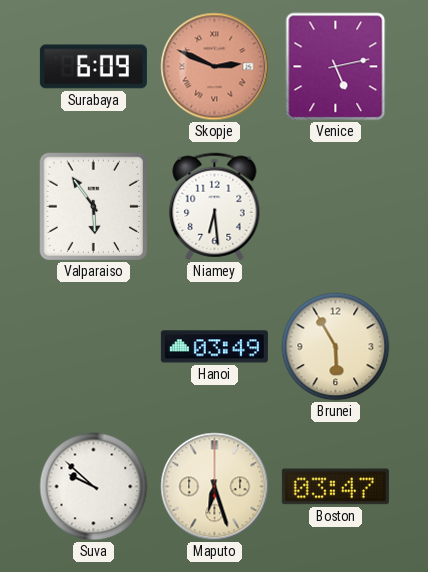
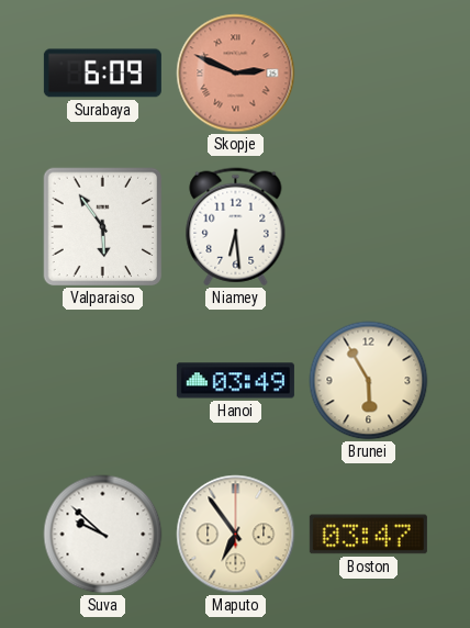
Venice: 5:13 -> none
Maputo: 6:27 -> 6:54
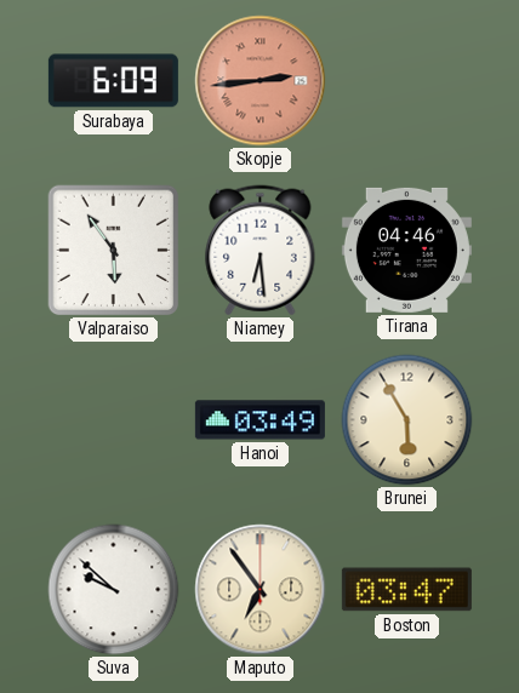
Skopje: 2:49 -> 2:44
Tirana: none -> 04:46
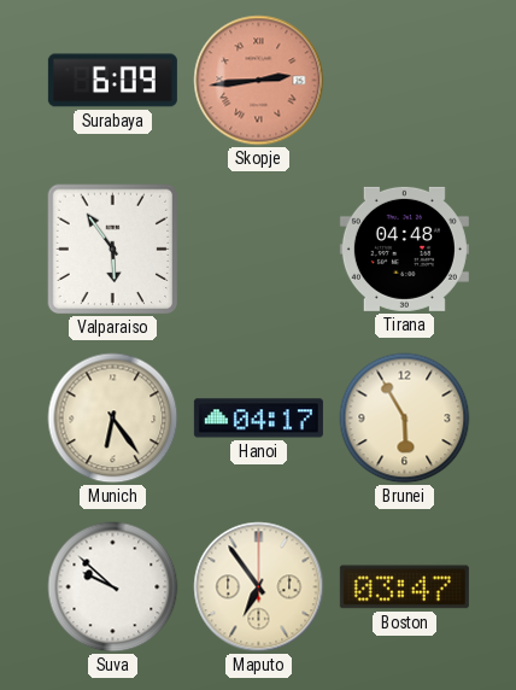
Niamey: 6:29 -> none
Tirana: 04:46 -> 04:48
Munich: none -> 6:24
Hanoi: 03:49 -> 04:17
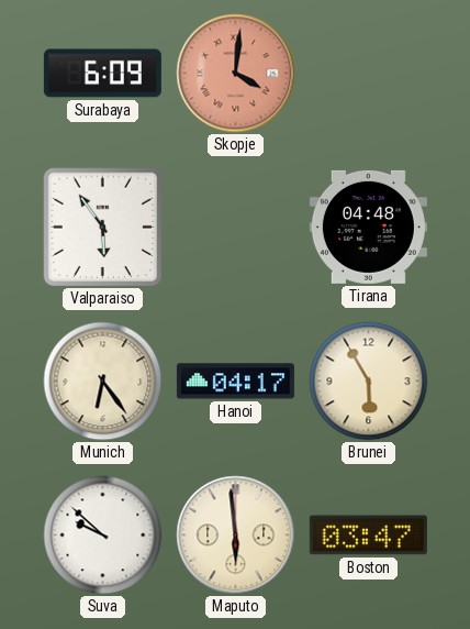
Skopje: 2:44 -> 4:01
Maputo: 6:54 -> 5:59
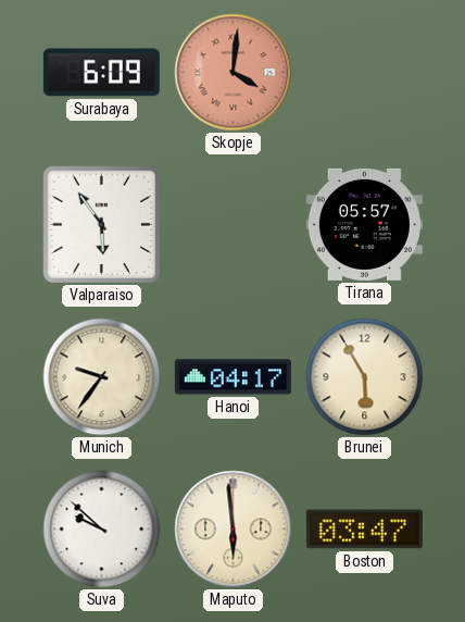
Tirana: 04:48 -> 05:57
Munich: 6:24 -> 9:36
